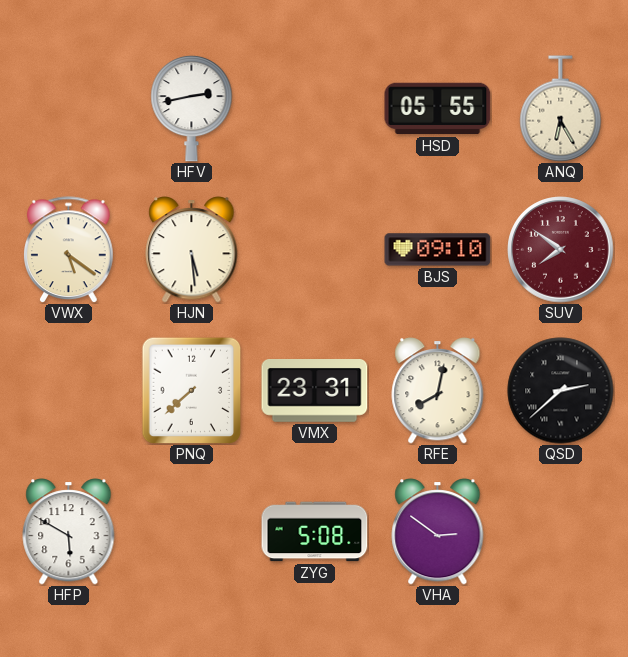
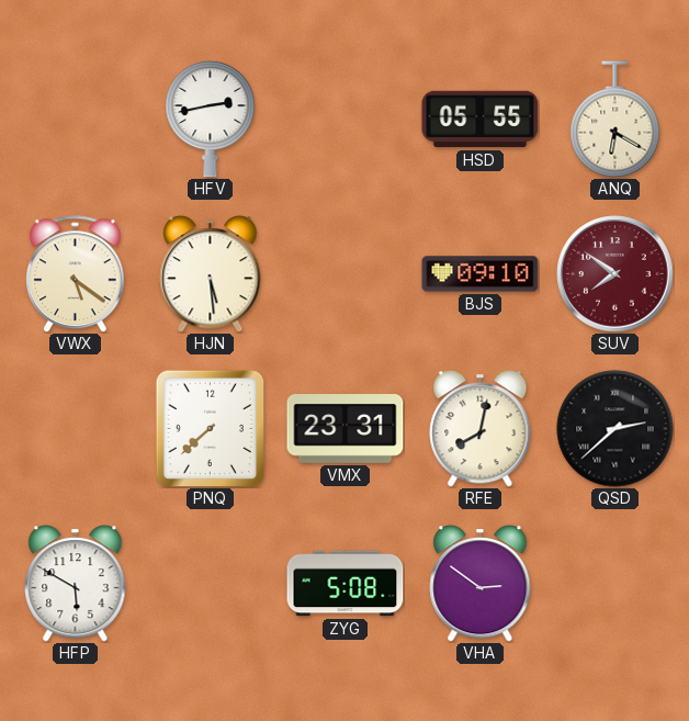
ANQ: 6:25 -> 6:20
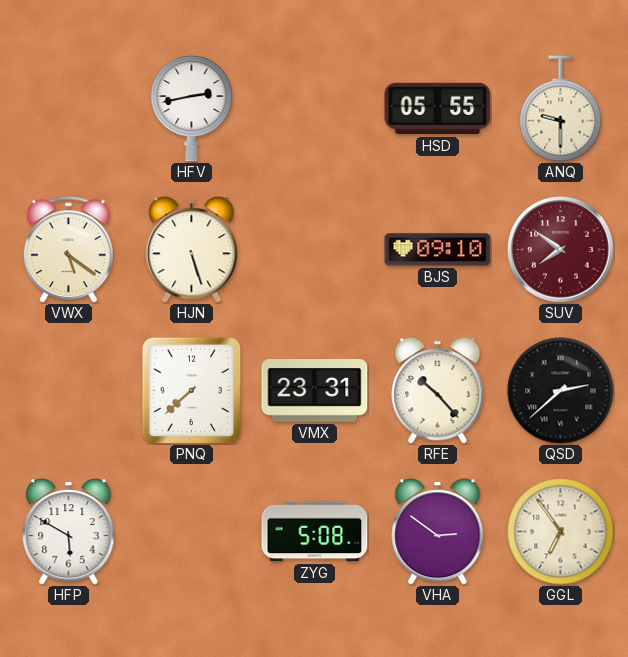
ANQ: 6:20 -> 9:30
HJN: 5:29 -> 5:27
RFE: 8:02 -> 10:23
GGL: none -> 6:54
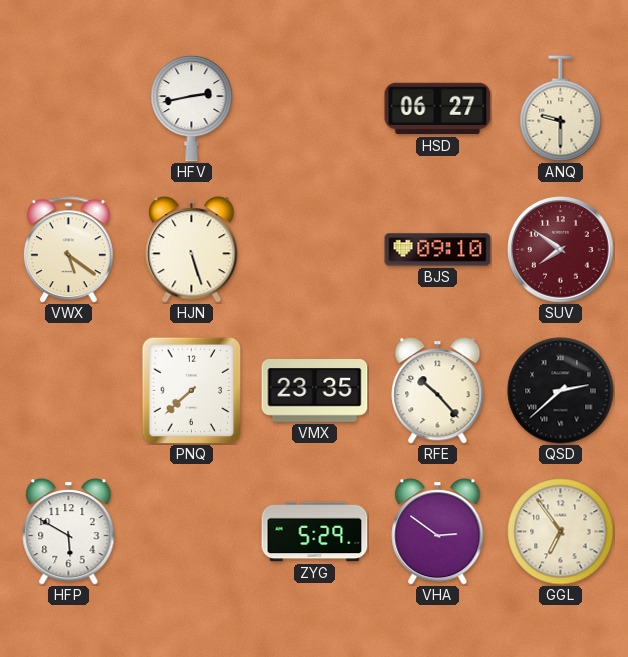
HSD: 05:55 -> 06:27
VMX: 23:31 -> 23:35
ZYG: 5:08 -> 5:29
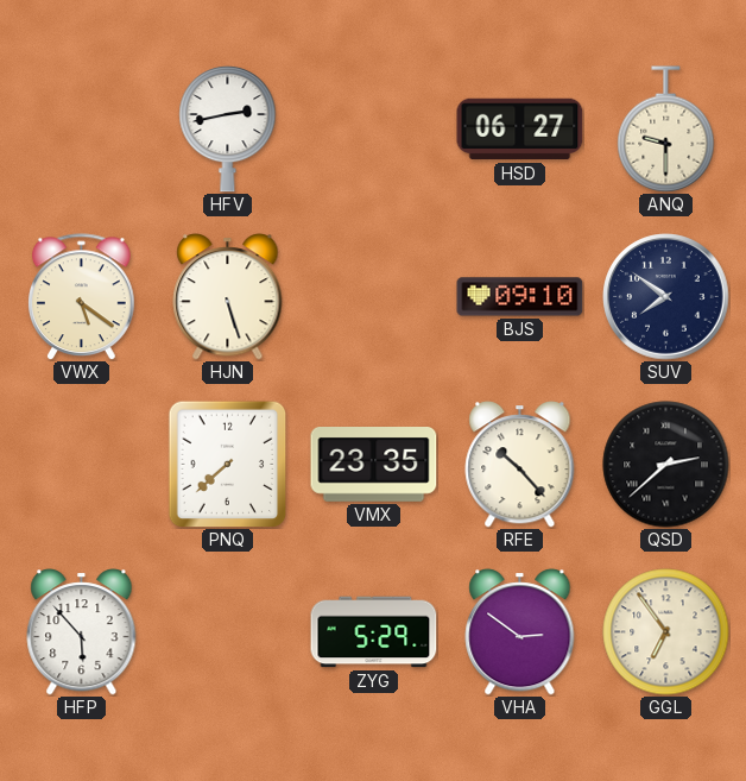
SUV dial: burgundy -> navy
HFP: 5:50 -> 5:53
